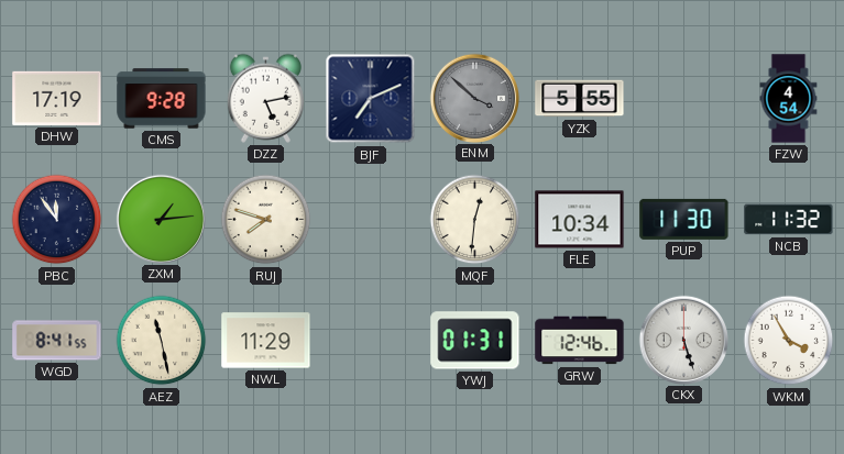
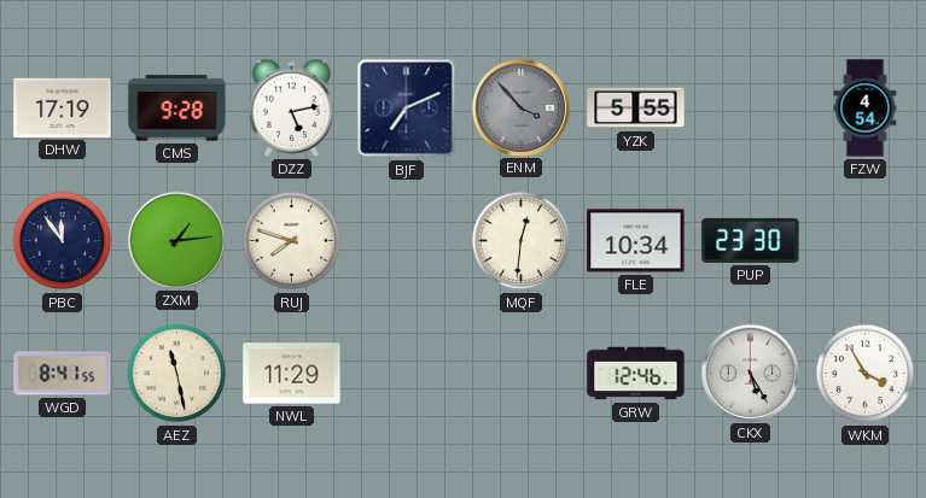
ENM: 3:52 -> 3:53
PUP: 11:30 -> 23:30
NCB: 11:32 -> none
YWJ: 01:31 -> none
CKX: 5:27 -> 5:25
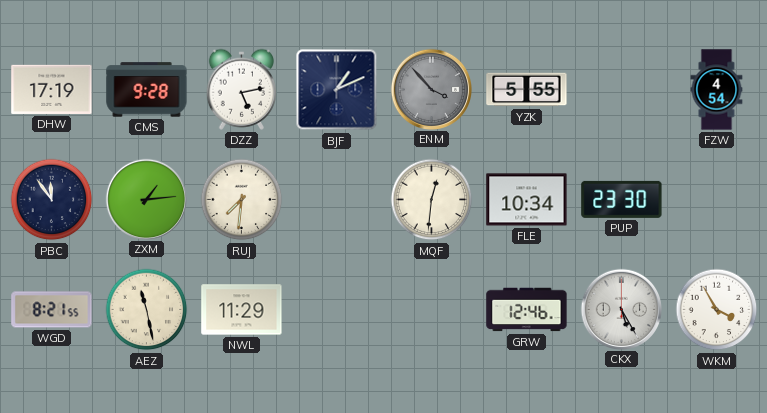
BJF: 7:11 -> 1:11
RUJ: 7:48 -> 7:31
WGD: 8:41 -> 8:21
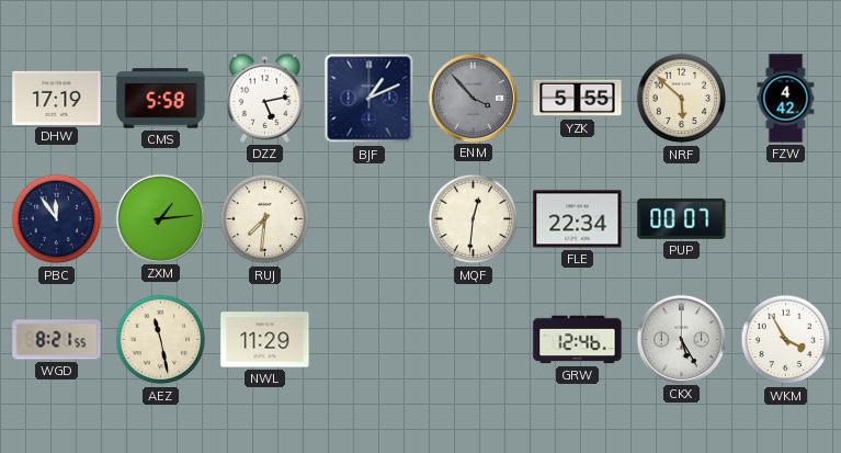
CMS: 9:28 -> 5:58
NRF: none -> 5:52
FZW: 4:54 -> 4:42
FLE: 10:34 -> 22:34
PUP: 23:30 -> 00:07
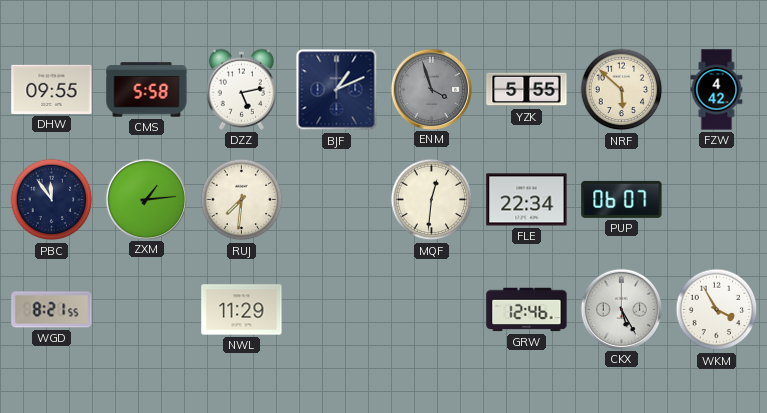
DHW: 17:19 -> 09:55
ENM: 3:53 -> 3:57
PUP: 00:07 -> 06:07
AEZ: 11:28 -> none
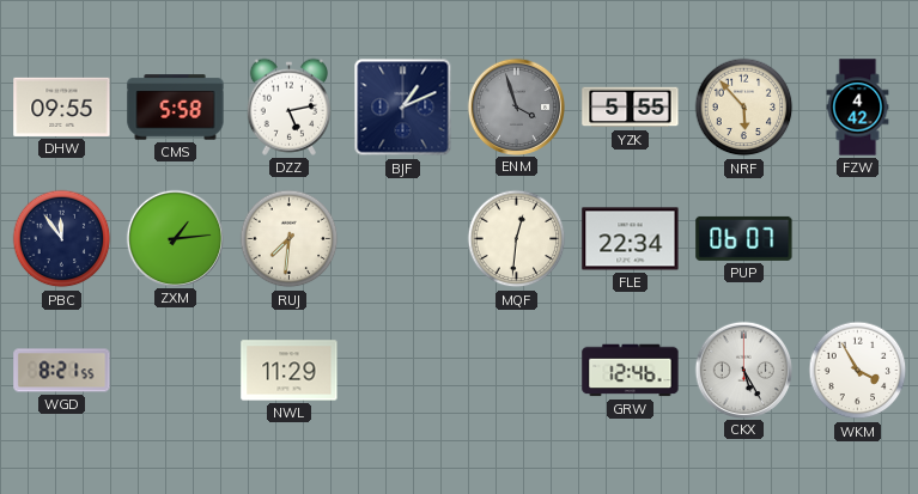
NRF: 5:52 -> 5:53
